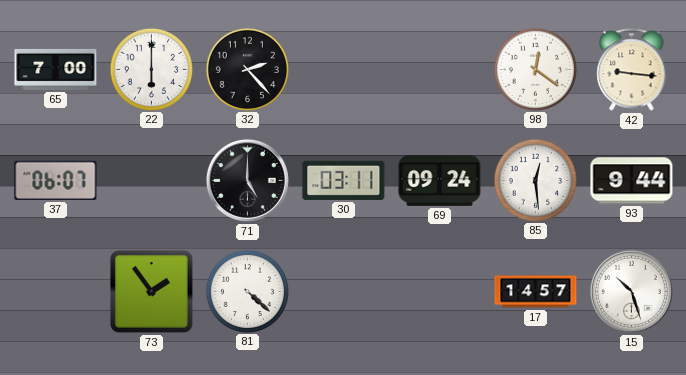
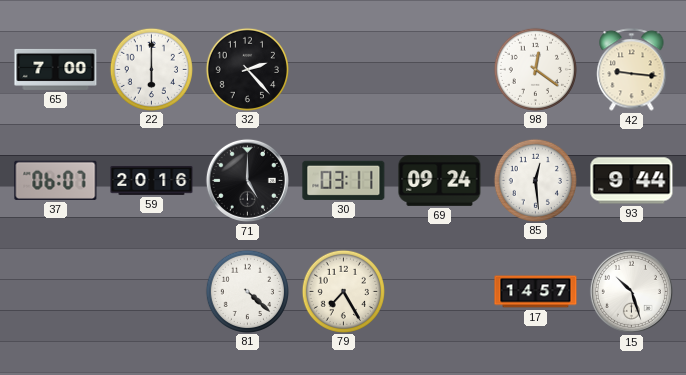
59: none -> 20:16
73: 1:54 -> none
79: none -> 7:25
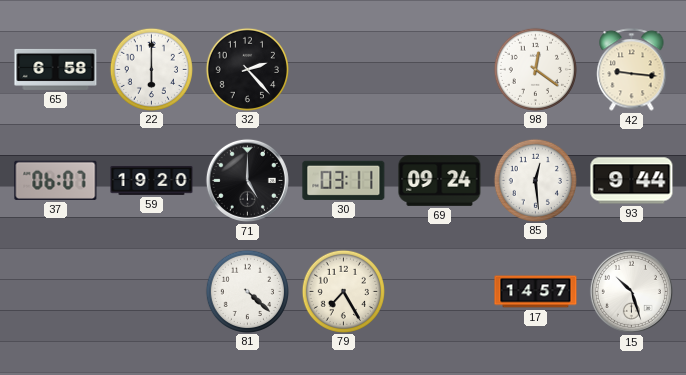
65: 7:00 -> 6:58
59: 20:16 -> 19:20
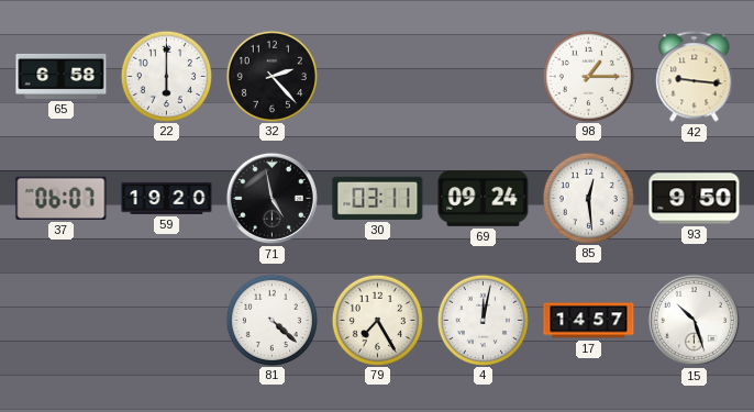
98: 12:21 -> 1:15
71: 5:00 -> 4:58
93: 9:44 -> 9:50
4: none -> 12:02
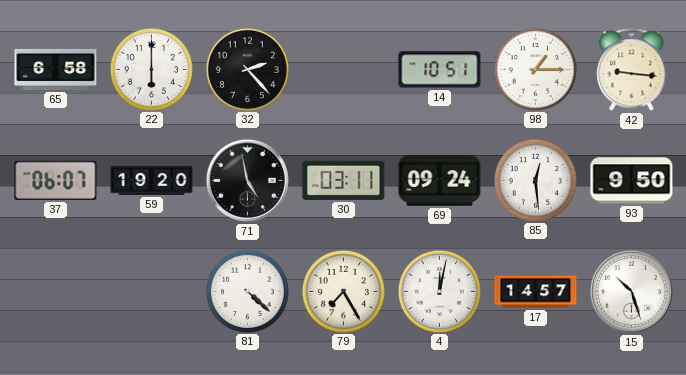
14: none -> 10:51
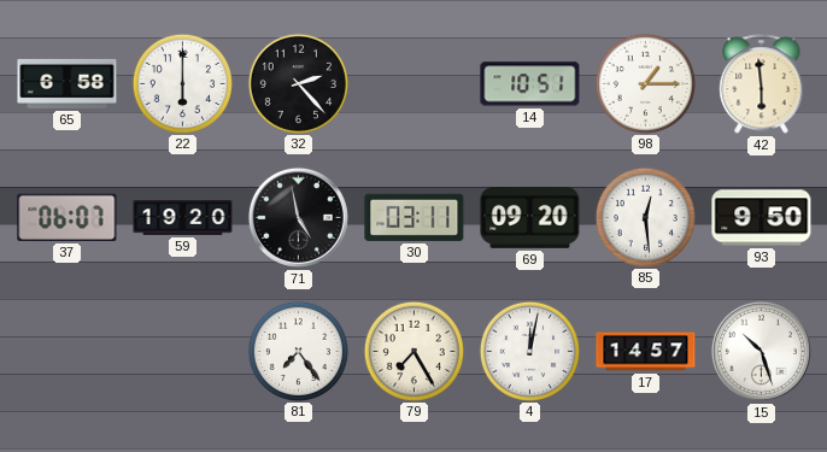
42: 9:16 -> 5:59
69: 09:24 -> 09:20
81: 4:22 -> 7:24
